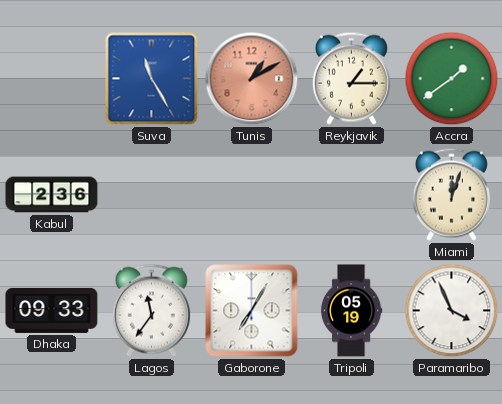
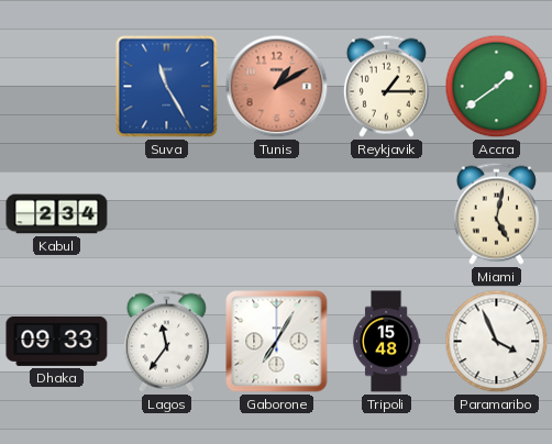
Kabul: 2:36 -> 2:34
Miami: 12:03 -> 5:02
Tripoli: 05:19 -> 15:48
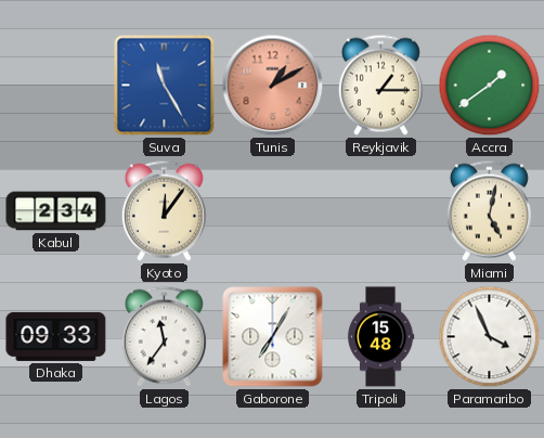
Kyoto: none -> 12:06
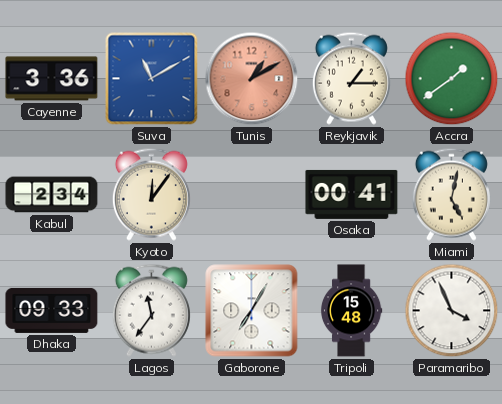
Cayenne: none -> 3:36
Suva: 11:25 -> 11:10
Osaka: none -> 00:41
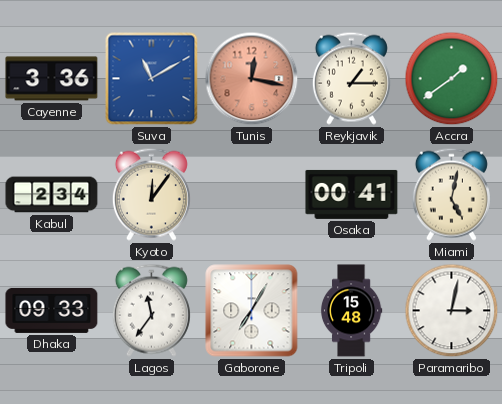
Tunis: 1:10 -> 12:17
Paramaribo: 3:56 -> 3:02
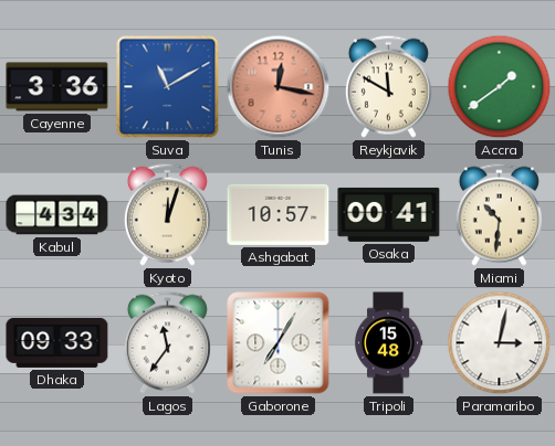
Reykjavik: 1:15 -> 11:50
Kabul: 2:34 -> 4:34
Kyoto: 12:06 -> 12:03
Ashgabat: none -> 10:57
Miami: 5:02 -> 10:31
